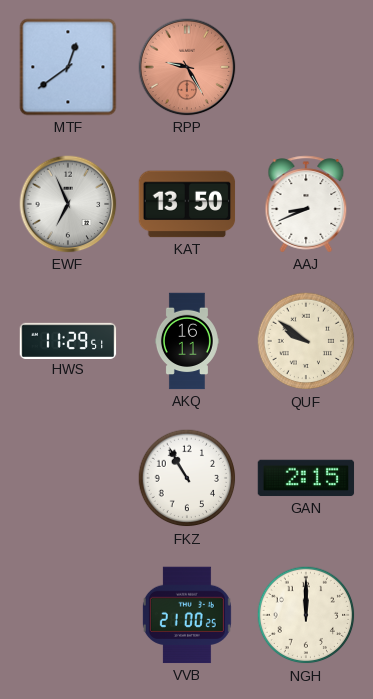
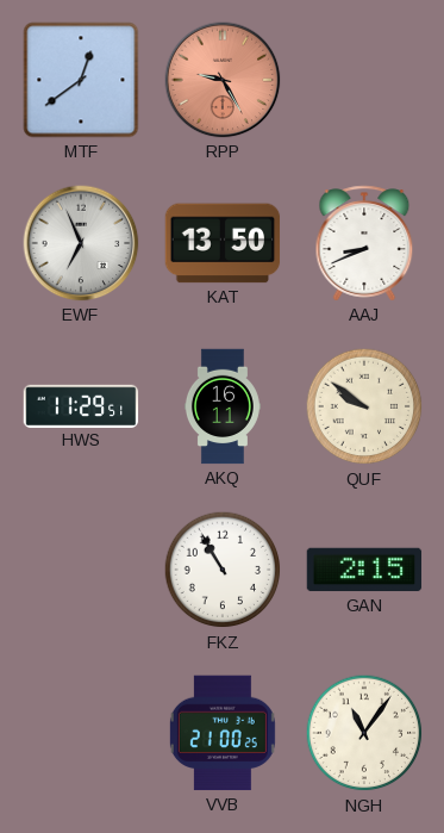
NGH: 12:00 -> 11:06
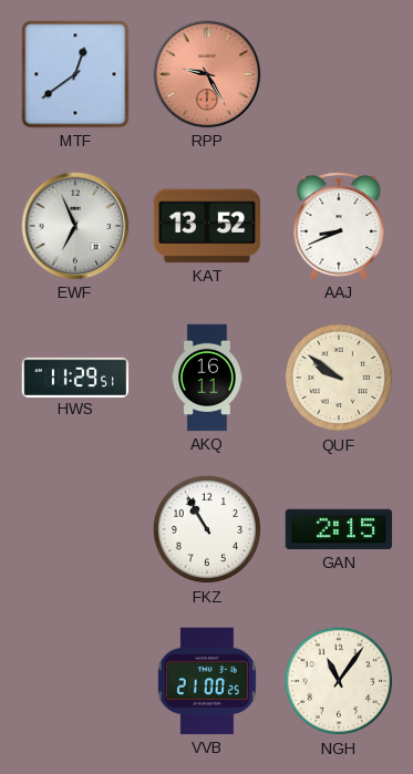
KAT: 13:50 -> 13:52
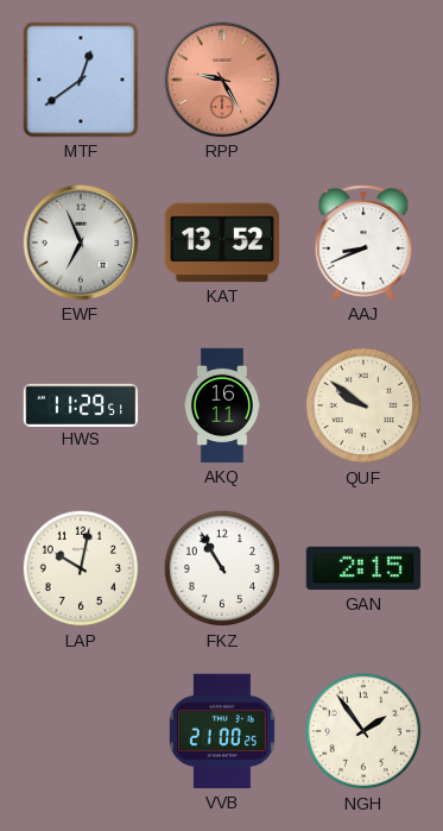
LAP: none -> 10:02
NGH: 11:06 -> 1:54
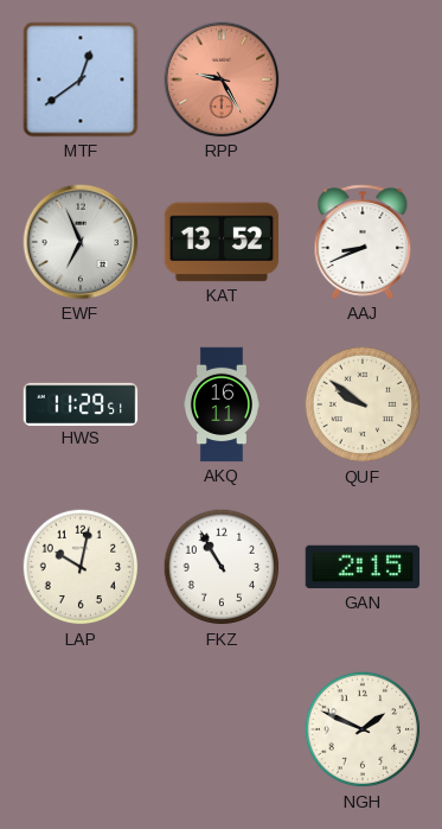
VVB: 21:00 -> none
NGH: 1:54 -> 1:49
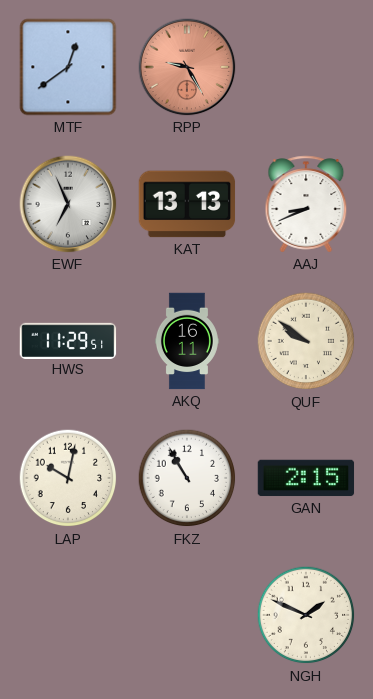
KAT: 13:52 -> 13:13
